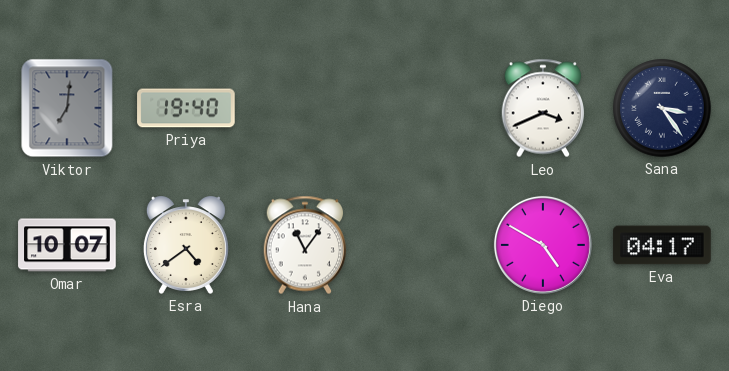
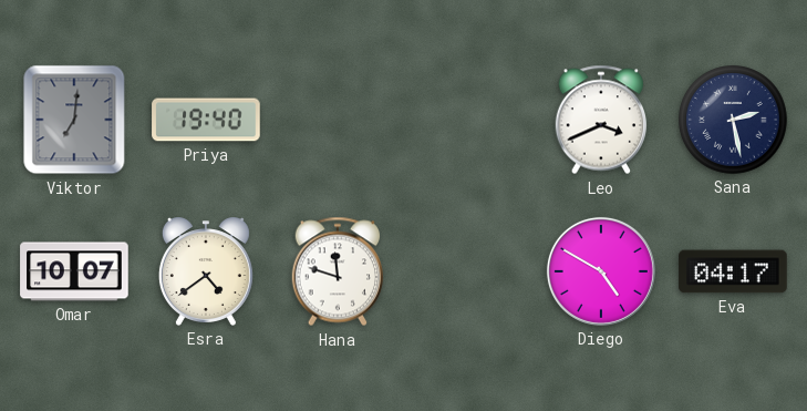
Sana: 3:24 -> 2:28
Hana: 11:06 -> 11:48
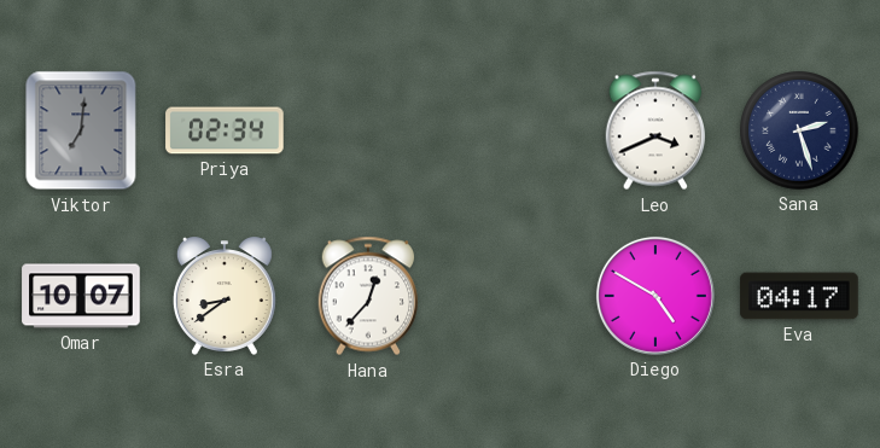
Priya: 19:40 -> 02:34
Sana: 2:28 -> 2:27
Esra: 4:39 -> 8:39
Hana: 11:48 -> 12:37
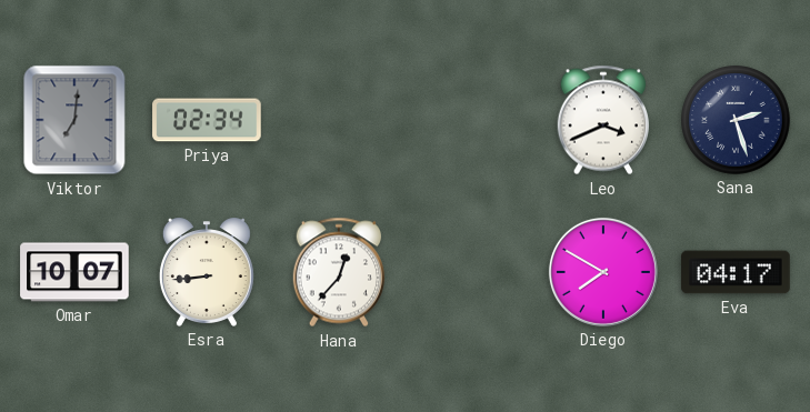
Esra: 8:39 -> 8:44
Diego: 4:50 -> 7:50
